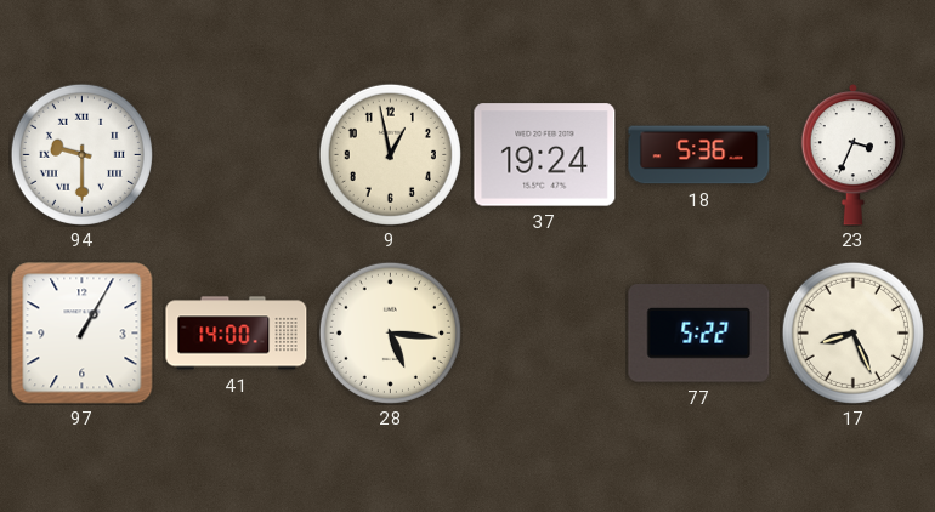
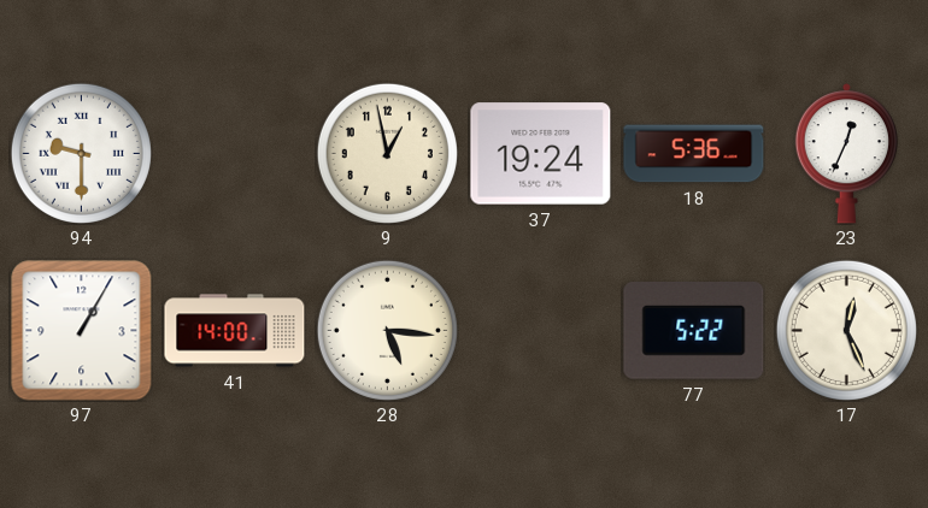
23: 3:34 -> 12:34
17: 8:26 -> 12:26
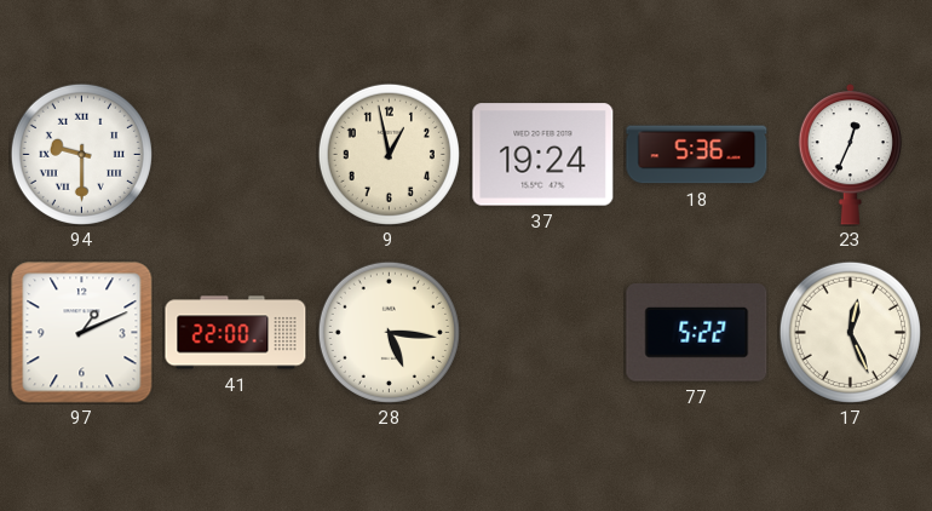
97: 1:05 -> 1:11
41: 14:00 -> 22:00
